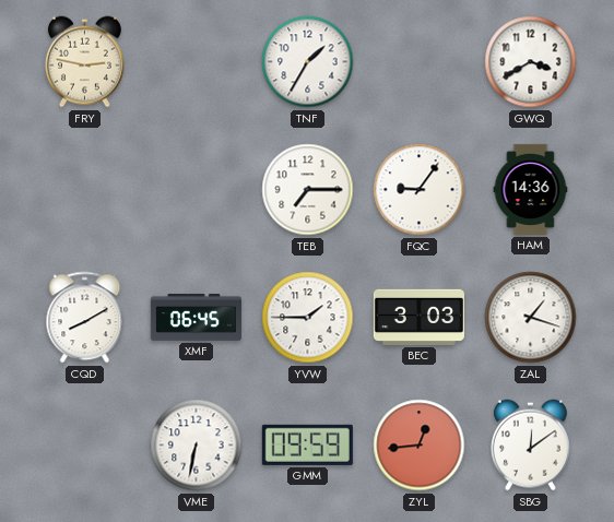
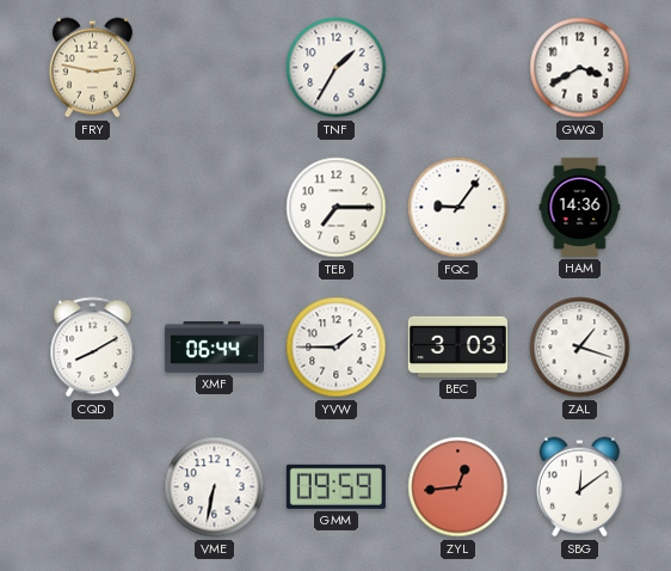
XMF: 06:45 -> 06:44
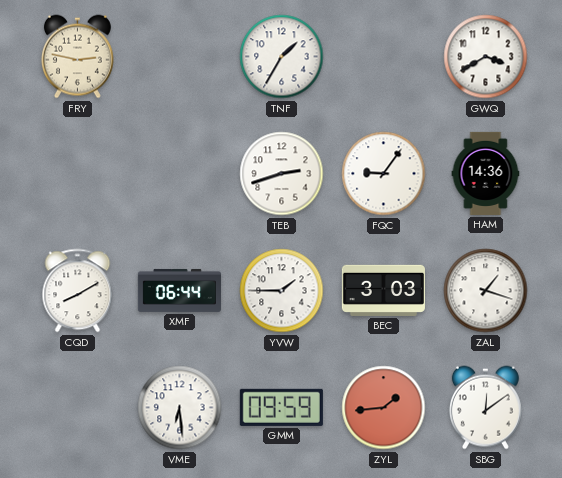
TEB: 7:15 -> 2:42
VME: 6:32 -> 6:29
ZYL: 12:44 -> 1:44
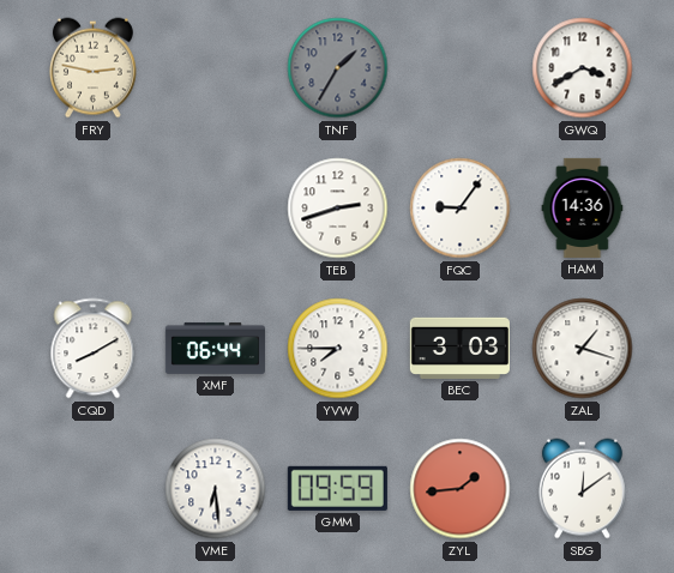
TNF dial: white -> grey
YVW: 1:45 -> 7:45
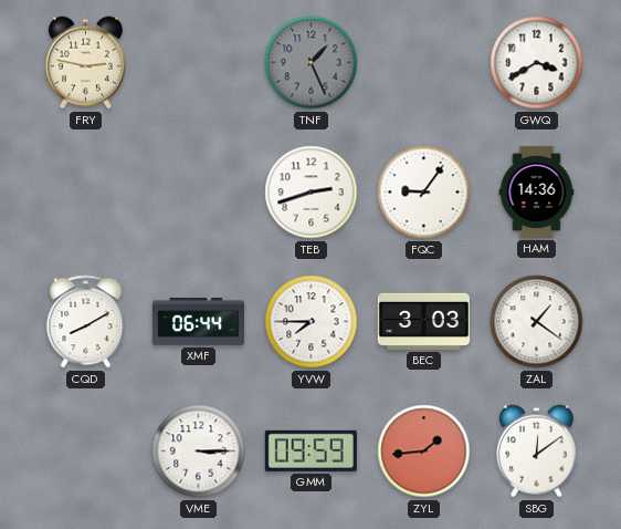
TNF: 1:35 -> 1:26
ZAL: 1:18 -> 1:21
VME: 6:29 -> 3:15
